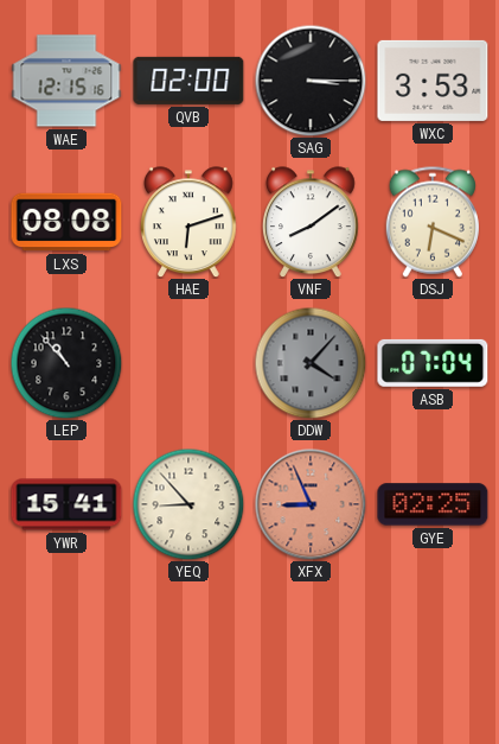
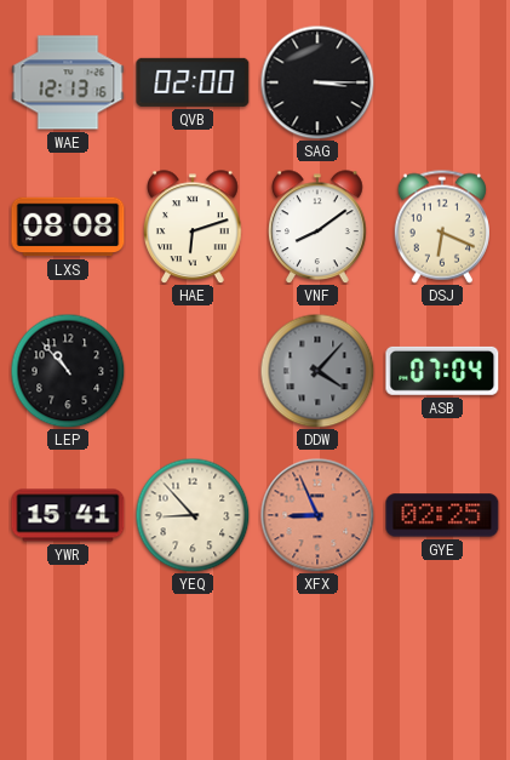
WAE: 12:15 -> 12:13
WXC: 3:53 -> none
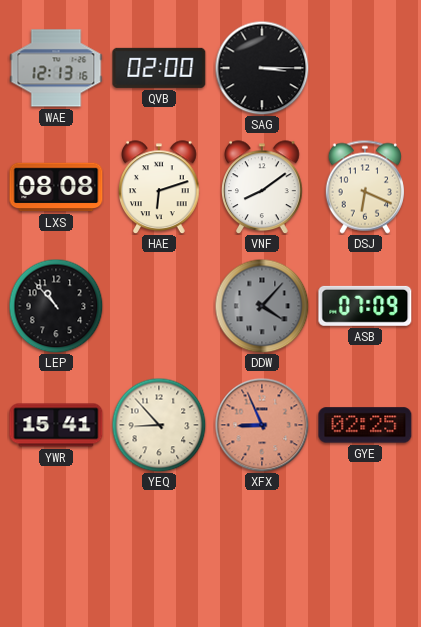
ASB: 07:04 -> 07:09
